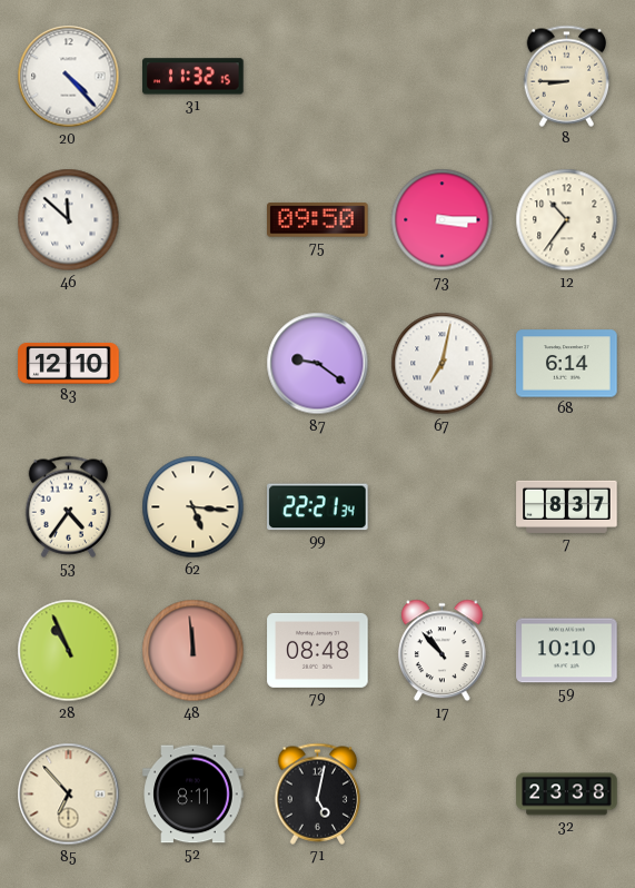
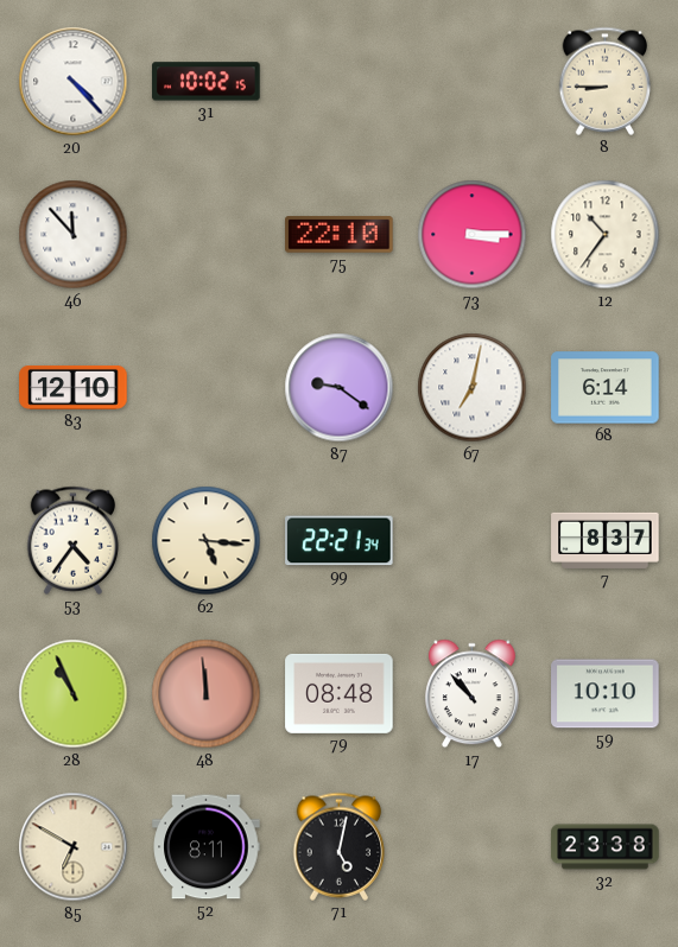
31: 11:32 -> 10:02
46: 11:52 -> 11:53
75: 09:50 -> 22:10
85: 6:53 -> 6:50
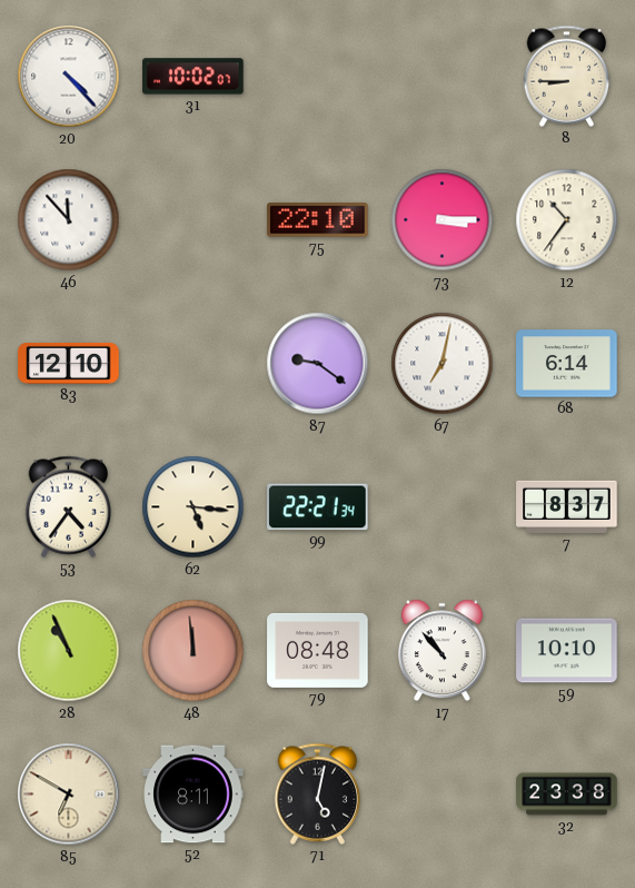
31: 10:02:15 -> 10:02:07
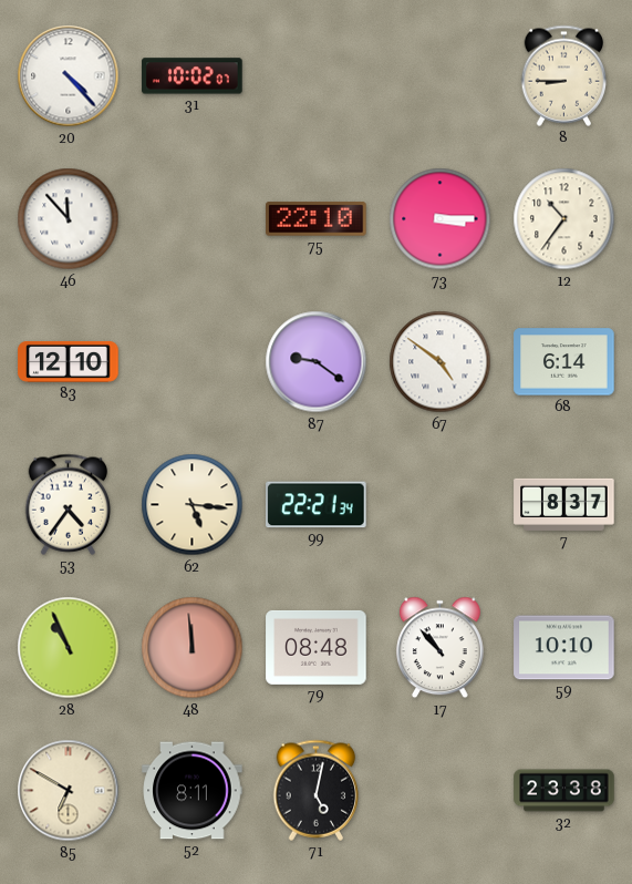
67: 7:02 -> 4:51
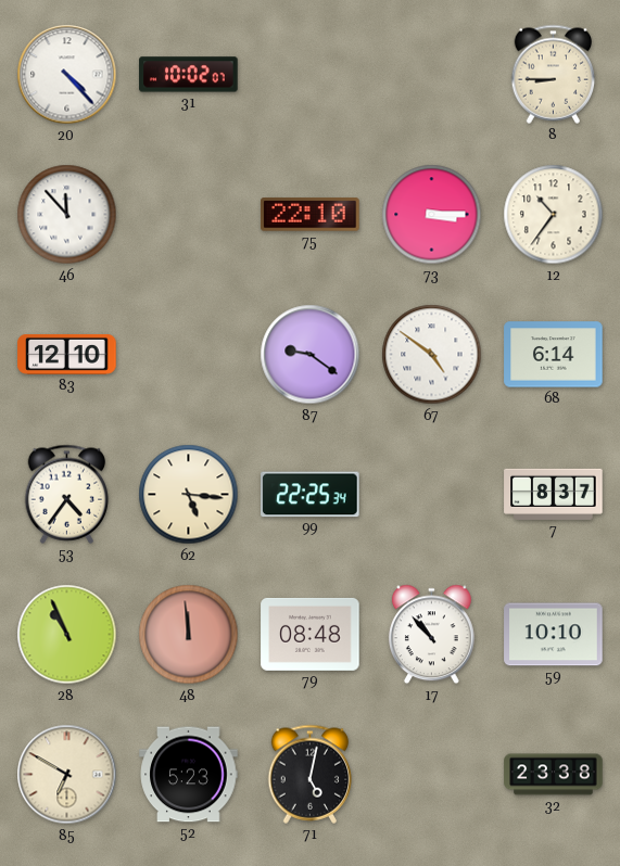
99: 22:21 -> 22:25
52: 8:11 -> 5:23
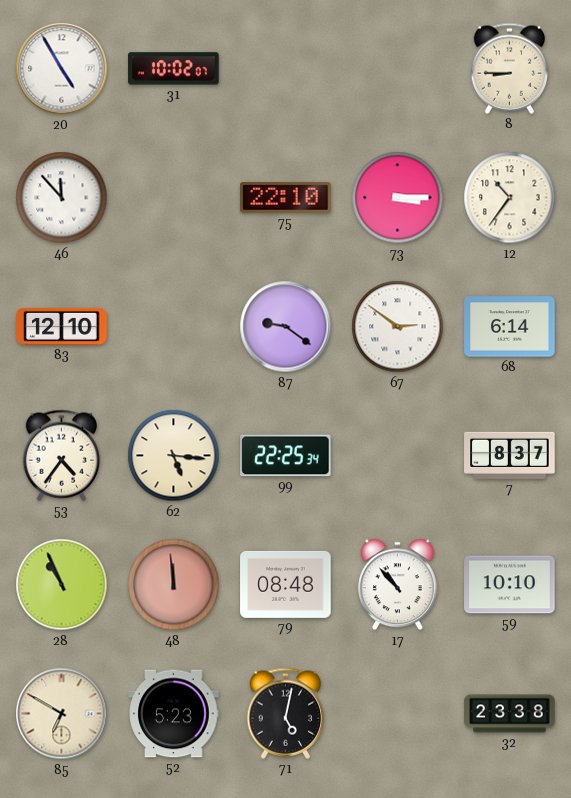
20: 4:23 -> 4:55
67: 4:51 -> 2:51
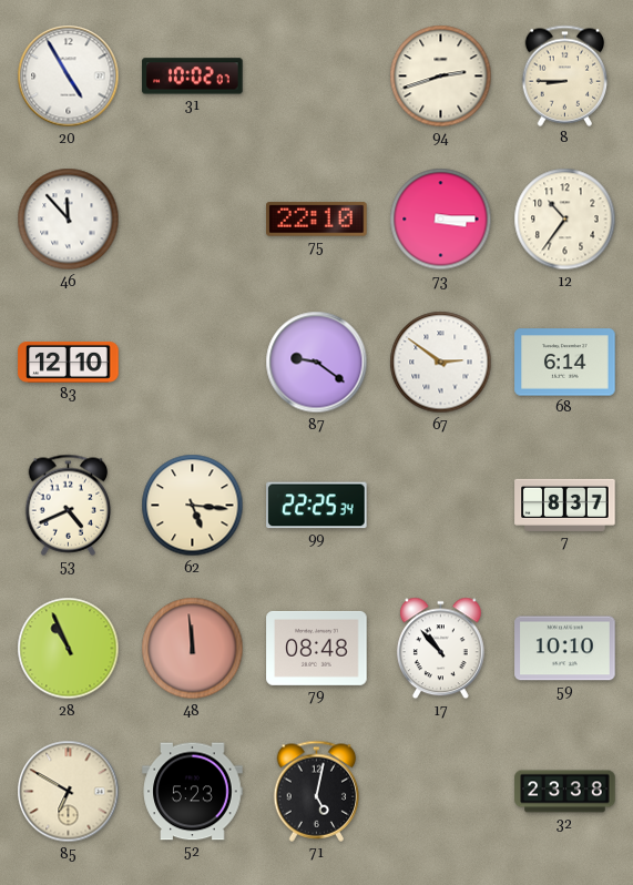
94: none -> 2:42
53: 4:36 -> 4:41
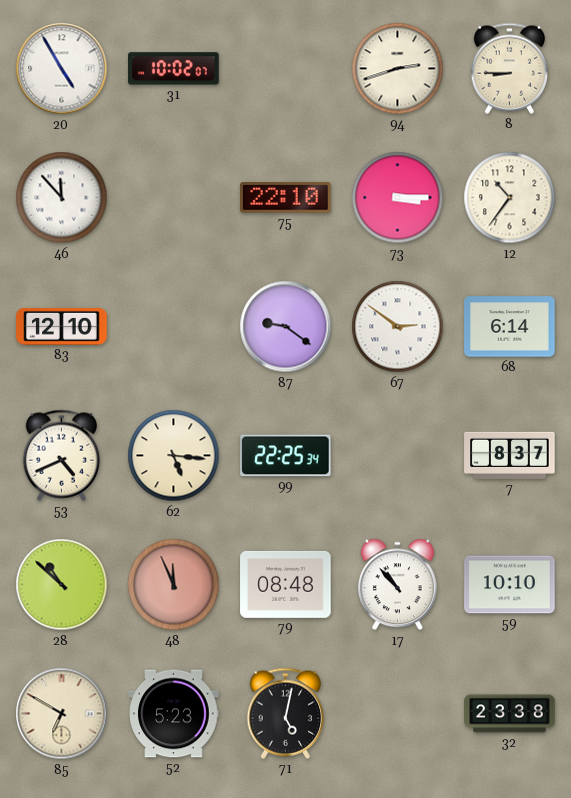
28: 10:56 -> 10:52
48: 11:59 -> 11:56
